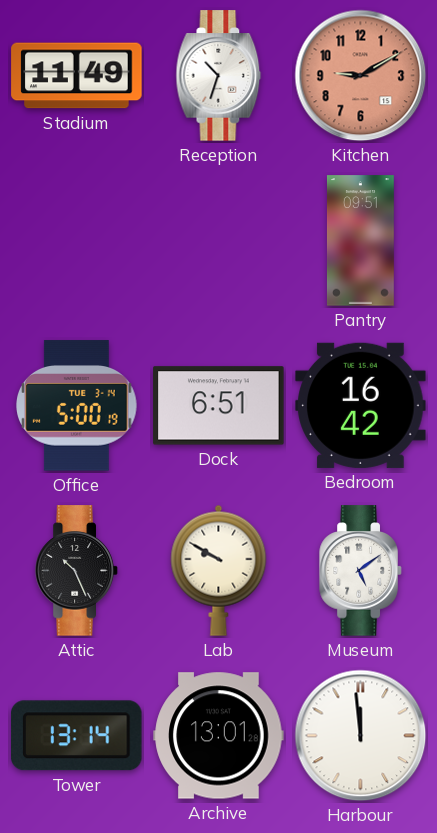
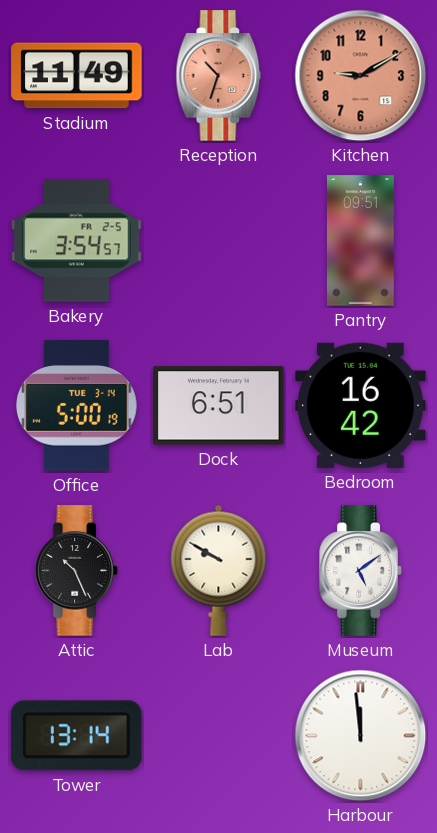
Reception dial: white -> salmon
Bakery: none -> 3:54
Archive: 13:01 -> none
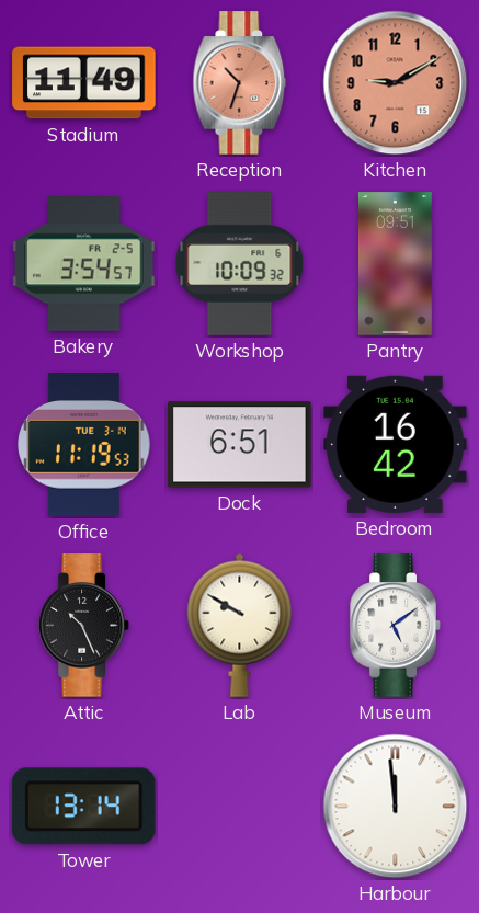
Workshop: none -> 10:09
Office: 5:00 -> 11:19
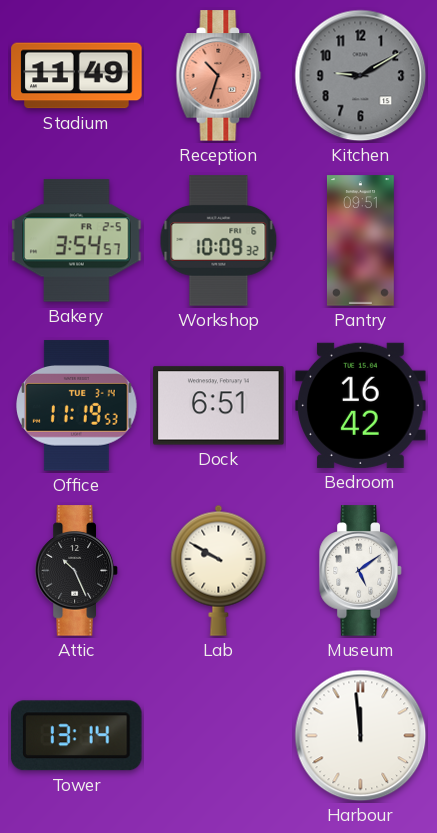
Kitchen dial: salmon -> grey
